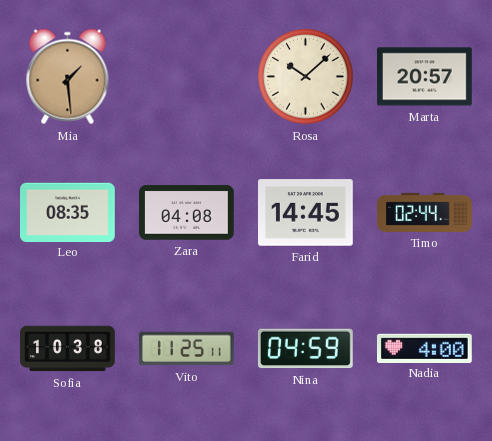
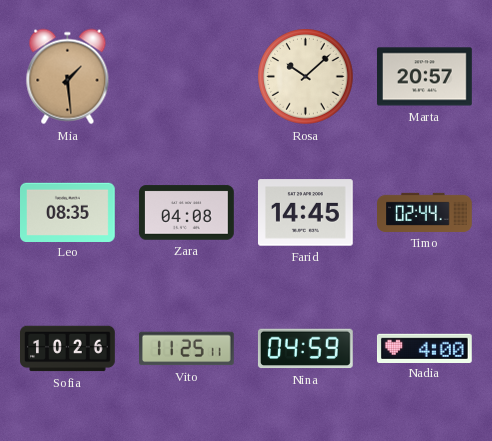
Sofia: 10:38 -> 10:26
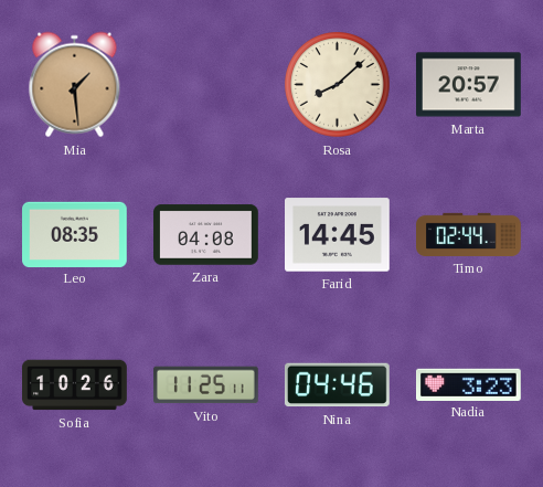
Rosa: 10:08 -> 8:08
Nina: 04:59 -> 04:46
Nadia: 4:00 -> 3:23
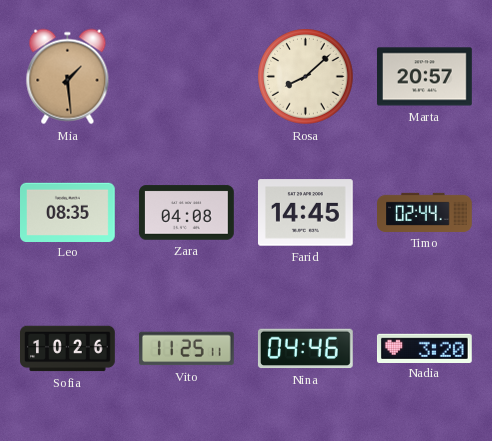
Nadia: 3:23 -> 3:20
